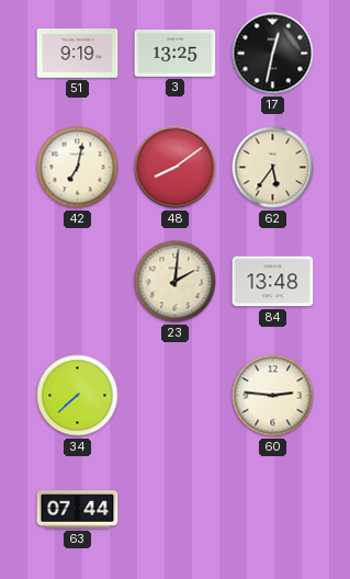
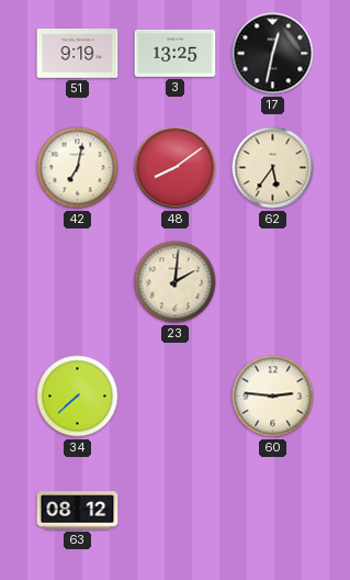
84: 13:48 -> none
63: 07:44 -> 08:12
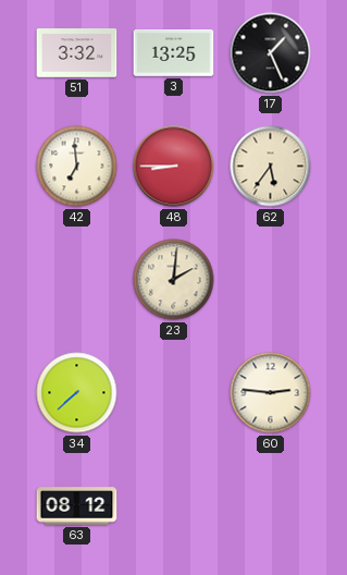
51: 9:19 -> 3:32
17: 12:32 -> 1:26
42: 7:02 -> 6:59
48: 8:09 -> 8:45
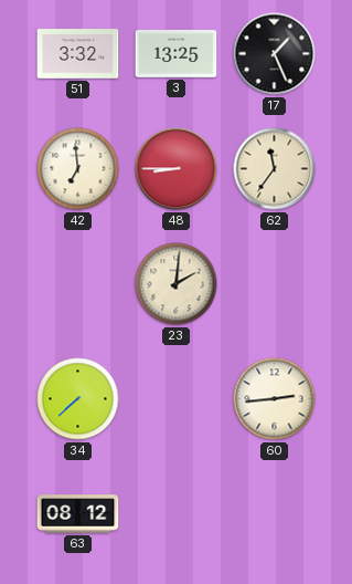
62: 5:36 -> 11:36
60: 2:46 -> 2:44
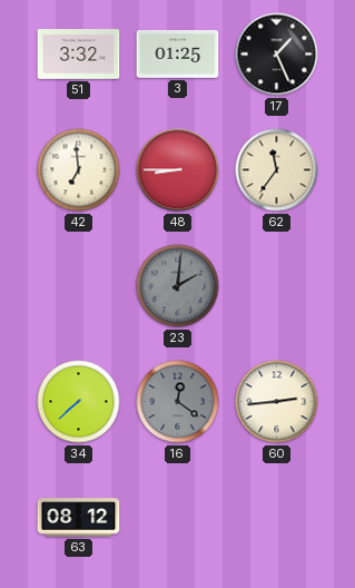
3: 13:25 -> 01:25
23 dial: cream -> grey
16: none -> 12:21
